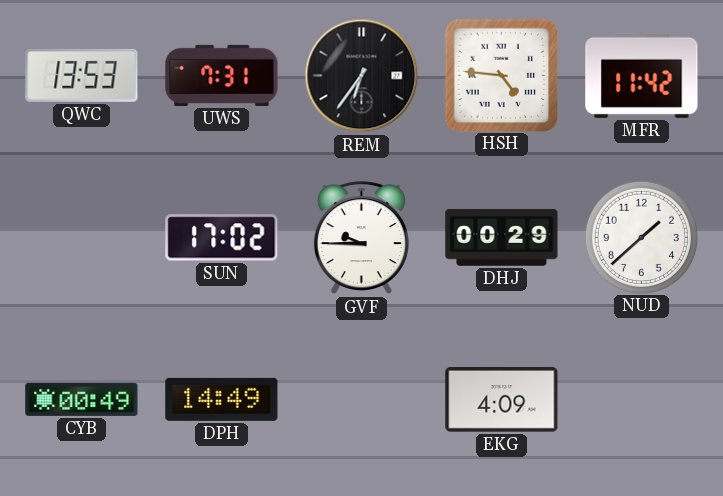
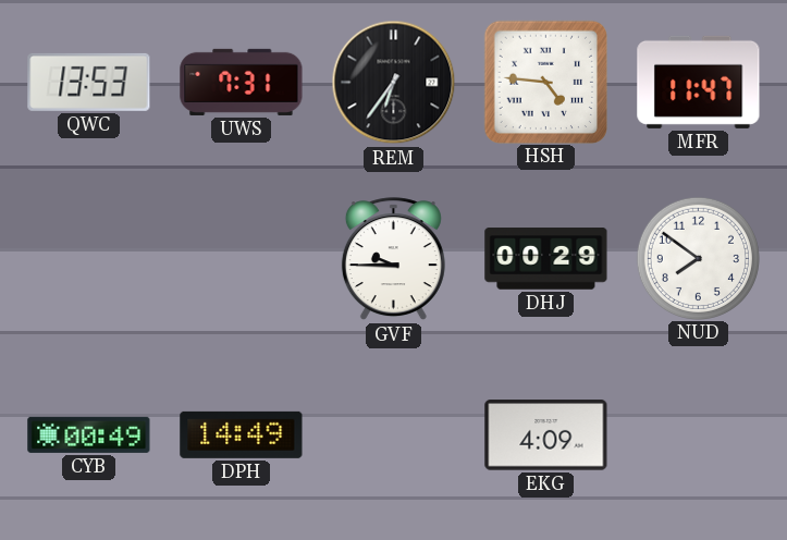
MFR: 11:42 -> 11:47
SUN: 17:02 -> none
NUD: 1:38 -> 7:51
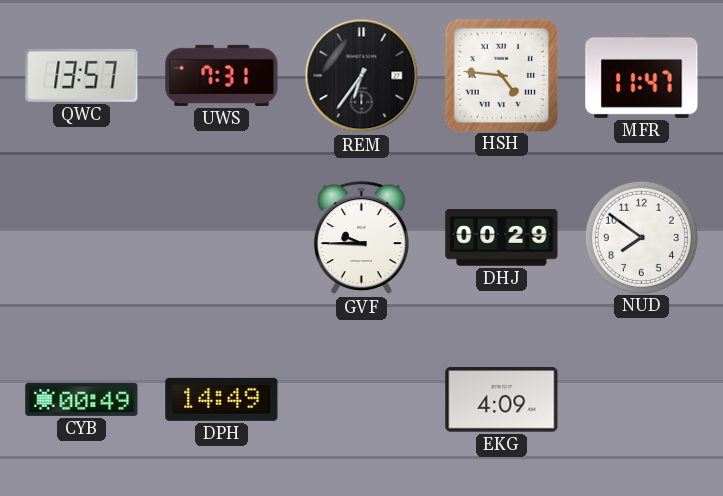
QWC: 13:53 -> 13:57
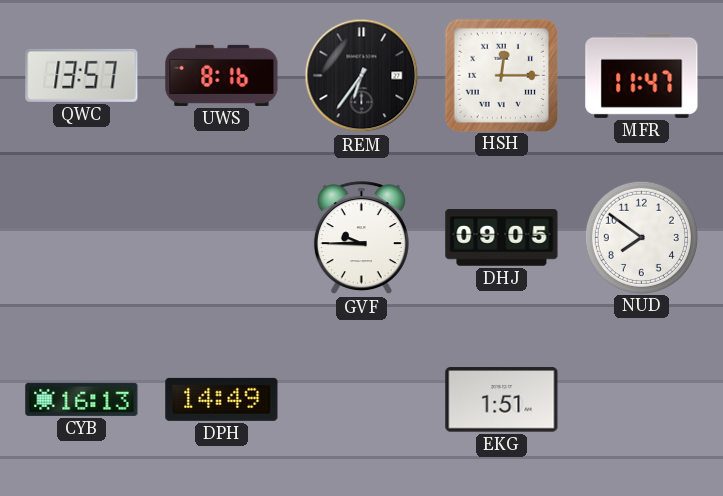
UWS: 7:31 -> 8:16
HSH: 4:46 -> 12:15
DHJ: 00:29 -> 09:05
CYB: 00:49 -> 16:13
EKG: 4:09 -> 1:51
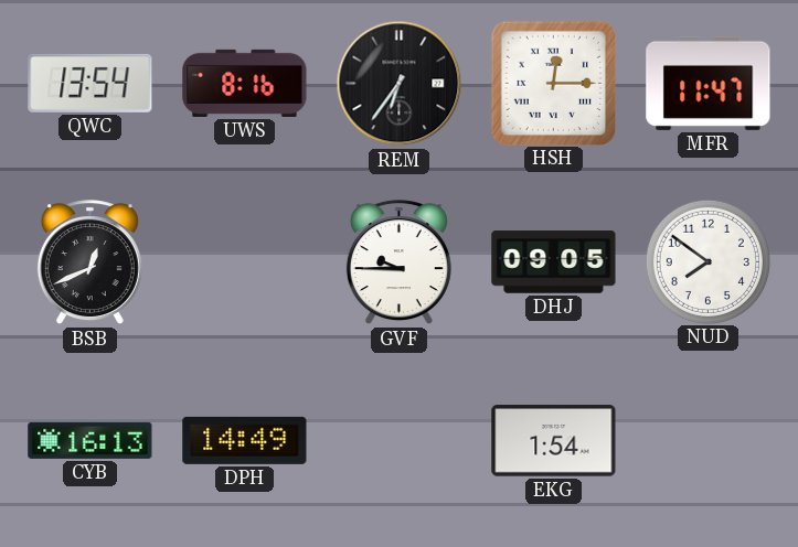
QWC: 13:57 -> 13:54
BSB: none -> 12:41
EKG: 1:51 -> 1:54
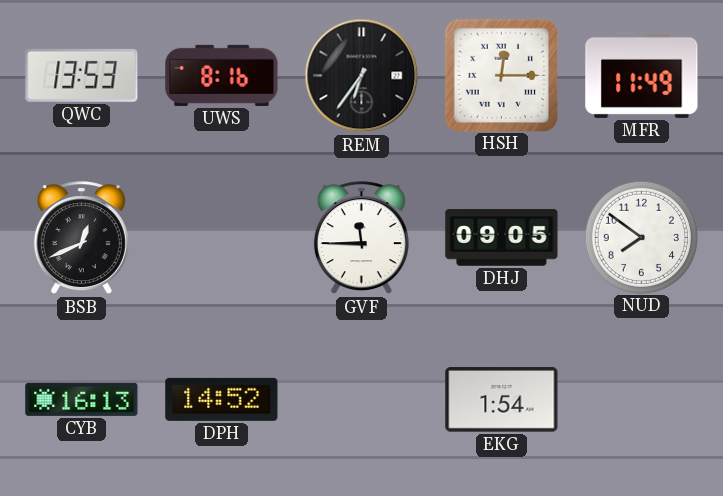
QWC: 13:54 -> 13:53
MFR: 11:47 -> 11:49
GVF: 9:45 -> 11:45
DPH: 14:49 -> 14:52
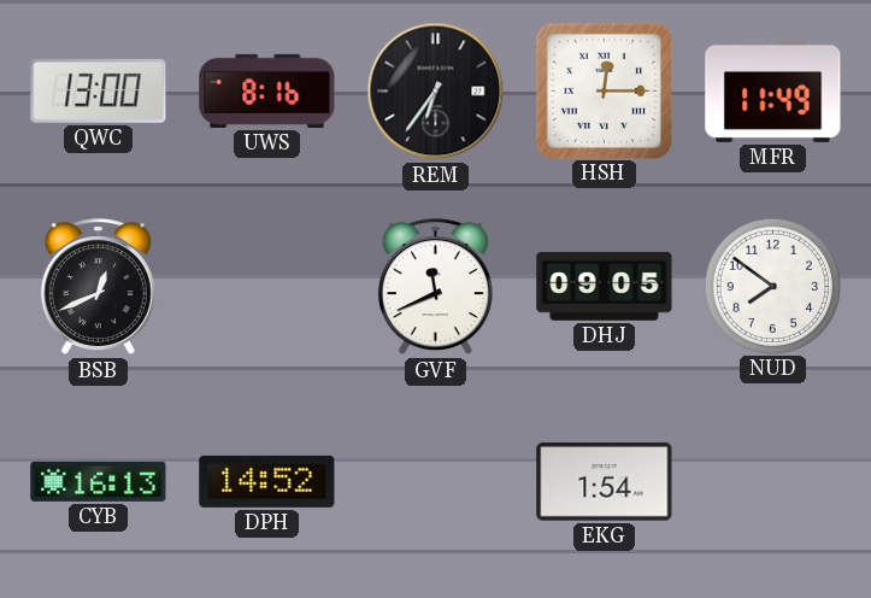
QWC: 13:53 -> 13:00
GVF: 11:45 -> 11:41
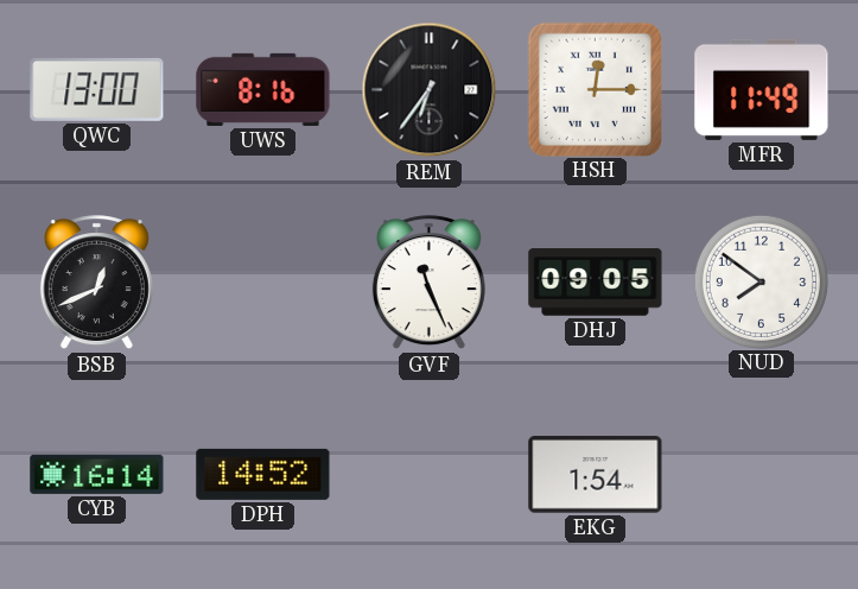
GVF: 11:41 -> 11:26
CYB: 16:13 -> 16:14
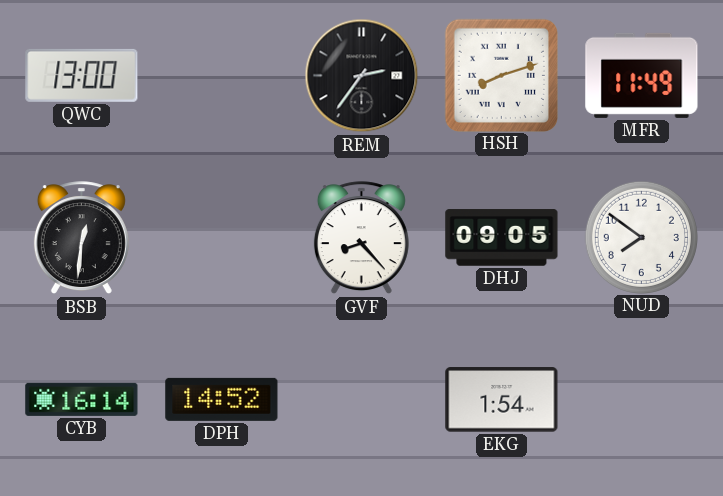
UWS: 8:16 -> none
REM: 6:36 -> 2:36
HSH: 12:15 -> 8:12
BSB: 12:41 -> 12:31
GVF: 11:26 -> 8:23
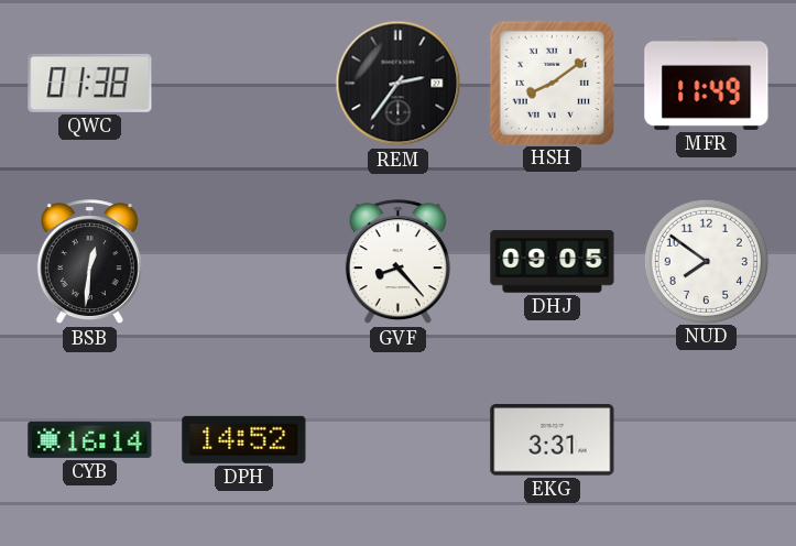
QWC: 13:00 -> 01:38
HSH: 8:12 -> 8:09
EKG: 1:54 -> 3:31
